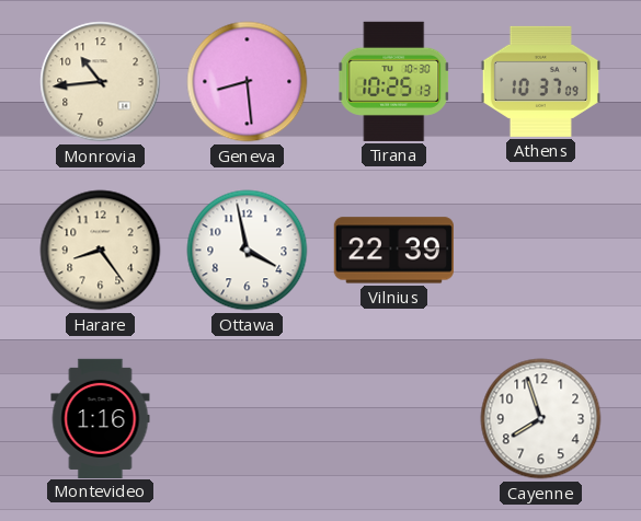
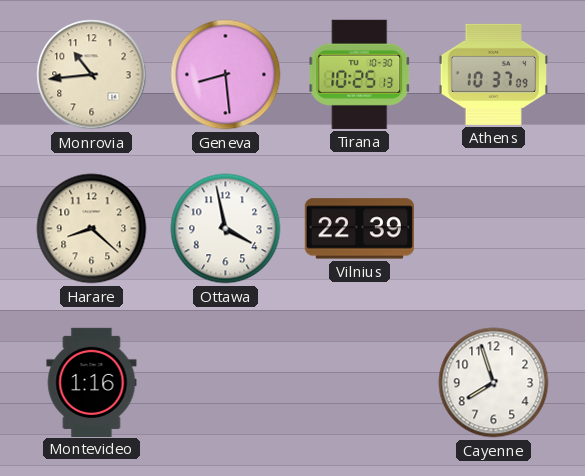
Harare: 8:24 -> 8:22
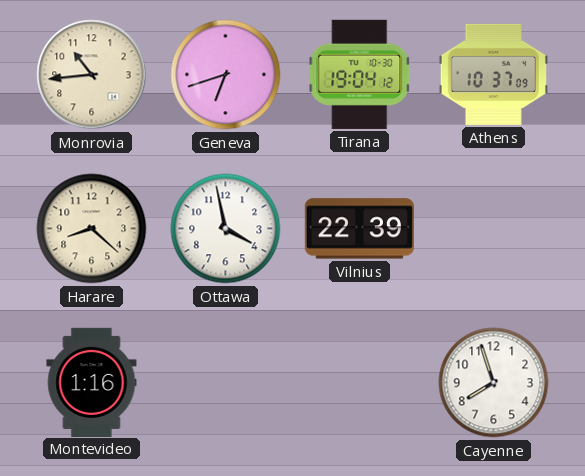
Geneva: 8:29 -> 6:42
Tirana: 10:25 -> 19:04
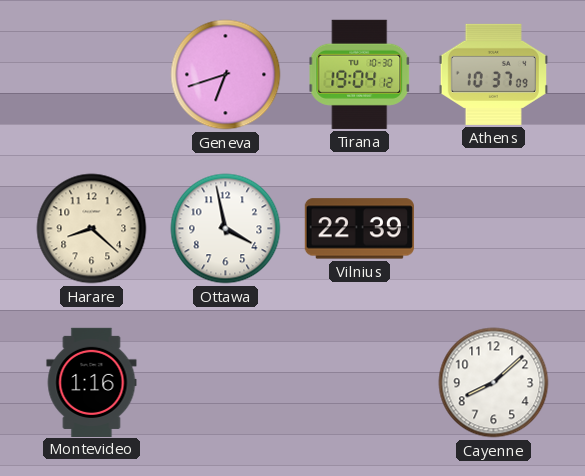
Monrovia: 10:44 -> none
Cayenne: 7:57 -> 8:08
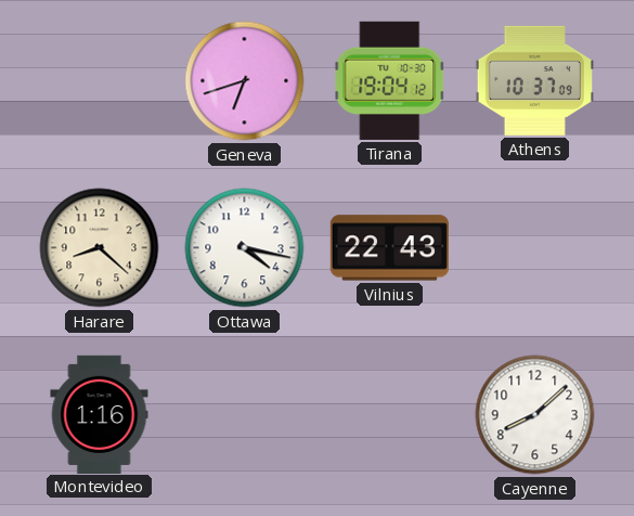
Ottawa: 3:58 -> 4:17
Vilnius: 22:39 -> 22:43
